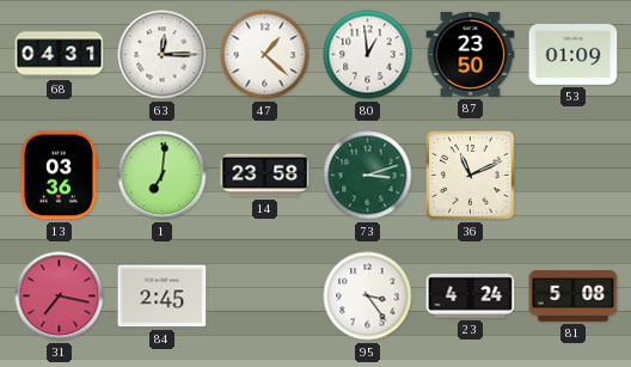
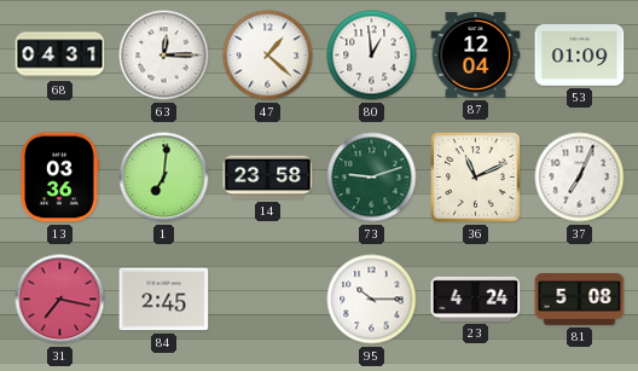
87: 23:50 -> 12:04
73: 3:12 -> 9:12
37: none -> 7:04
95: 3:24 -> 10:15
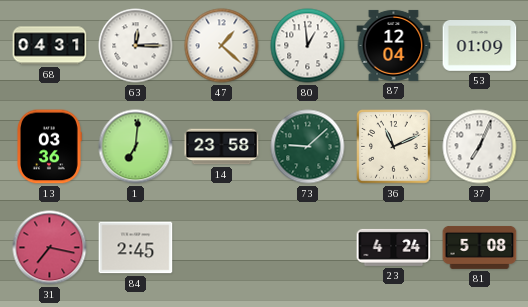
73: 9:12 -> 9:08
95: 10:15 -> none
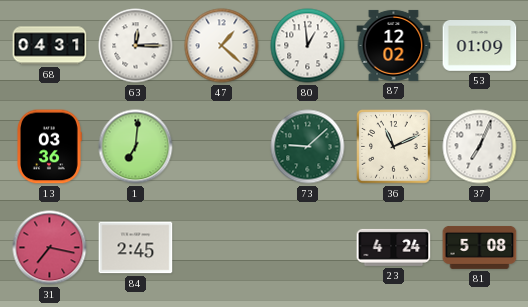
87: 12:04 -> 12:02
14: 23:58 -> none
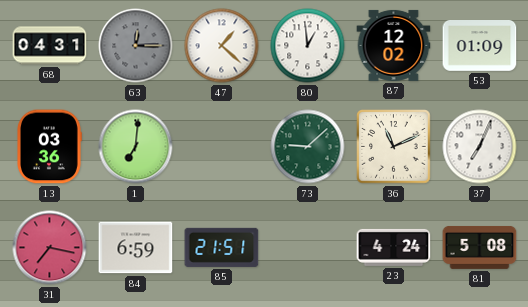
63 dial: white -> grey
84: 2:45 -> 6:59
85: none -> 21:51
